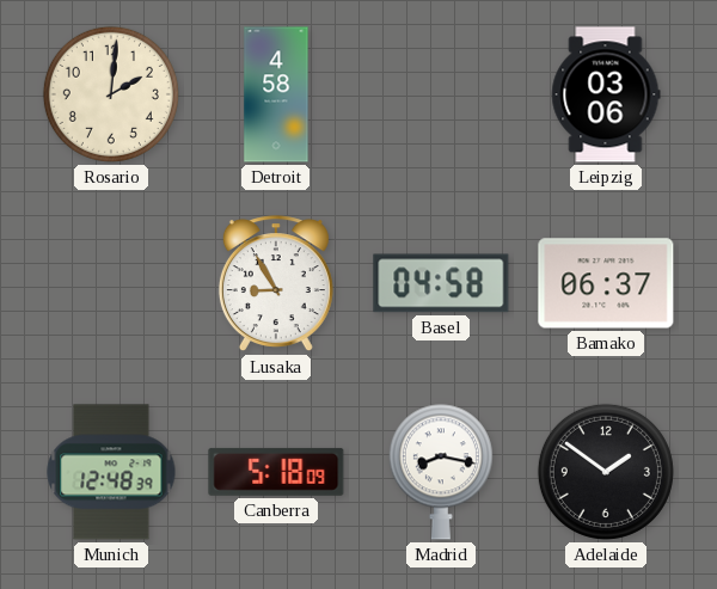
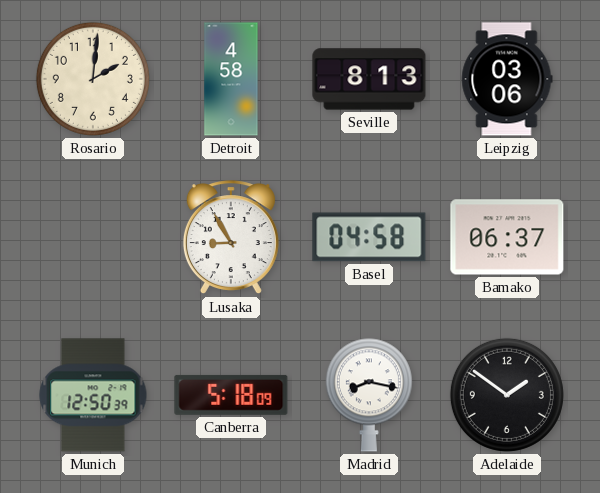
Seville: none -> 8:13
Munich: 12:48 -> 12:50
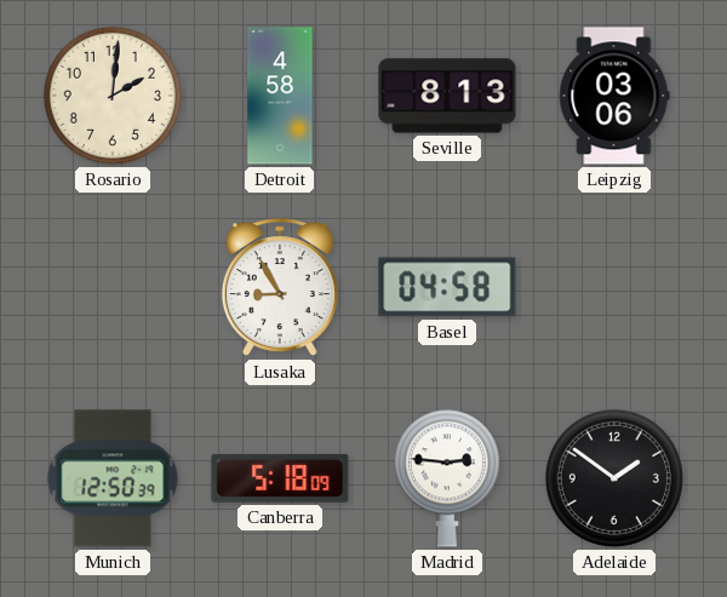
Bamako: 06:37 -> none
Madrid: 8:17 -> 2:46
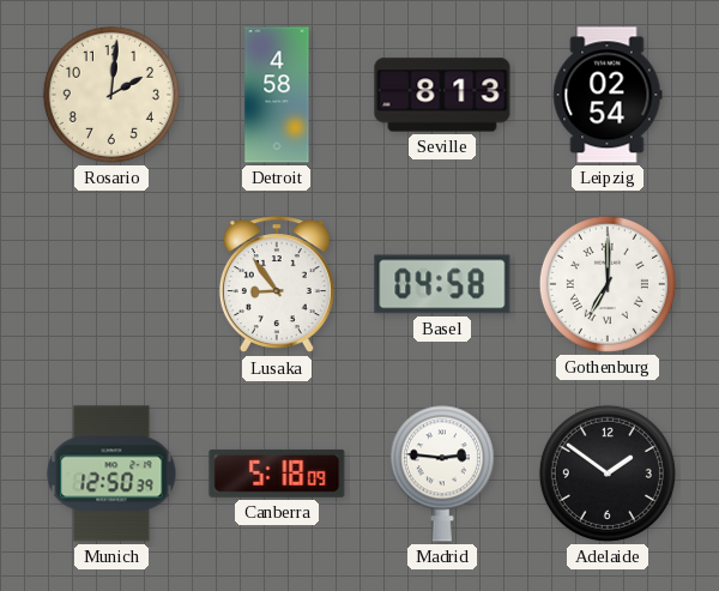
Leipzig: 03:06 -> 02:54
Lusaka: 8:55 -> 8:54
Gothenburg: none -> 7:00
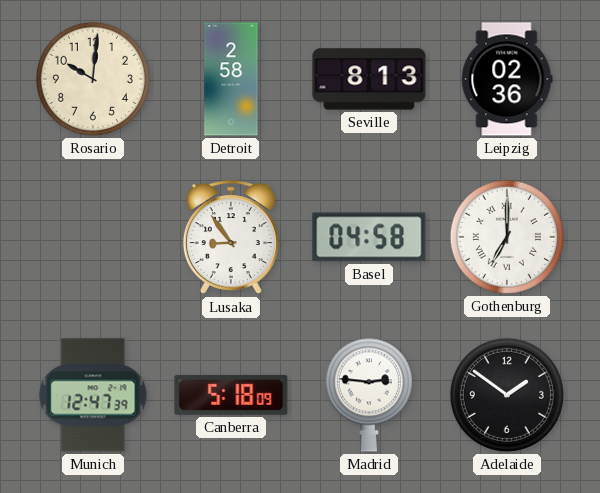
Rosario: 2:01 -> 10:01
Detroit: 4:58 -> 2:58
Leipzig: 02:54 -> 02:36
Munich: 12:50 -> 12:47
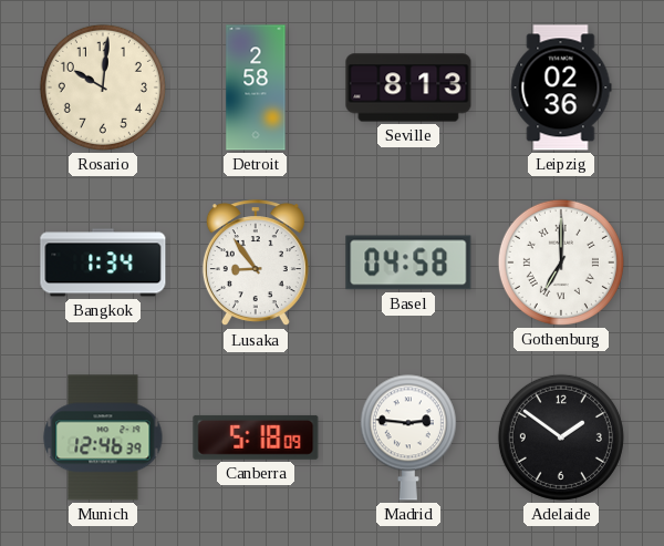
Bangkok: none -> 1:34
Munich: 12:47 -> 12:46
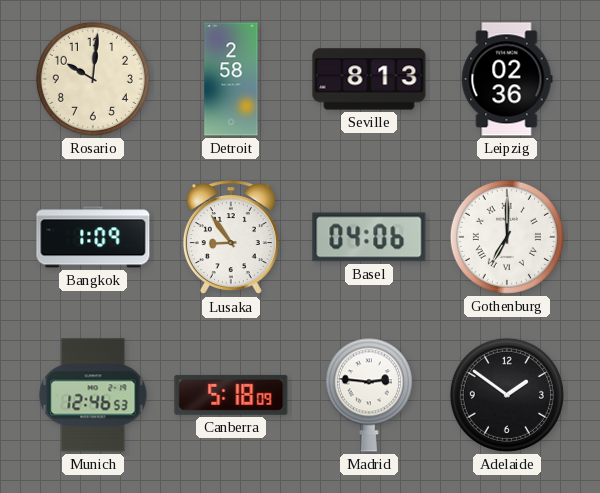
Bangkok: 1:34 -> 1:09
Basel: 04:58 -> 04:06
Munich: 12:46:39 -> 12:46:53
